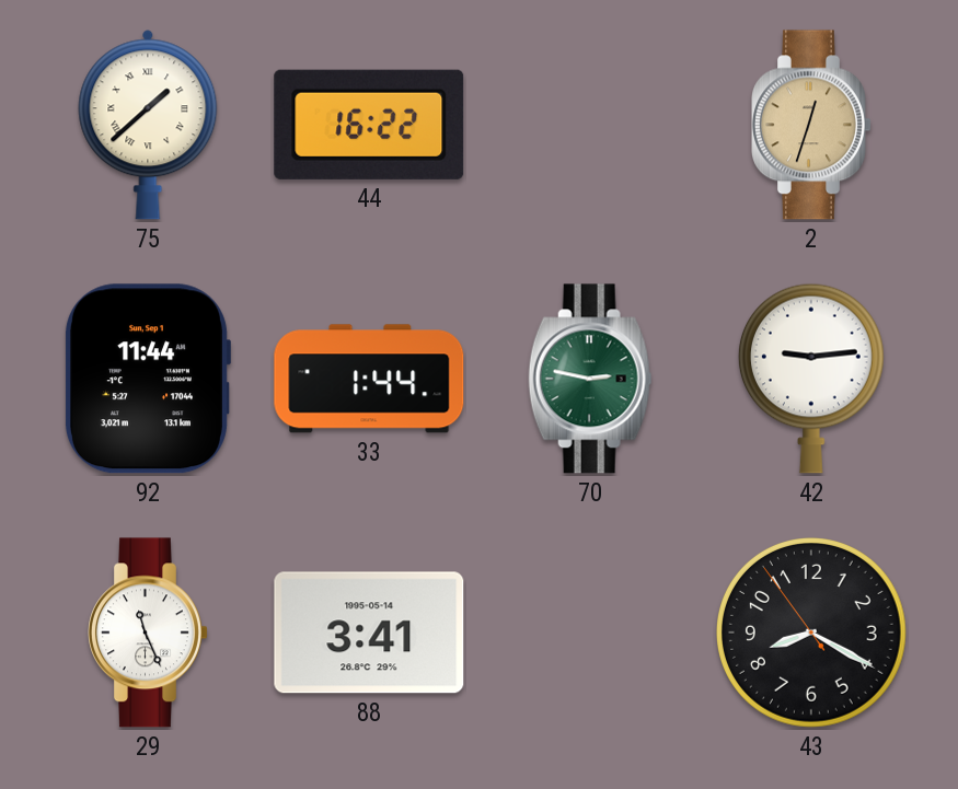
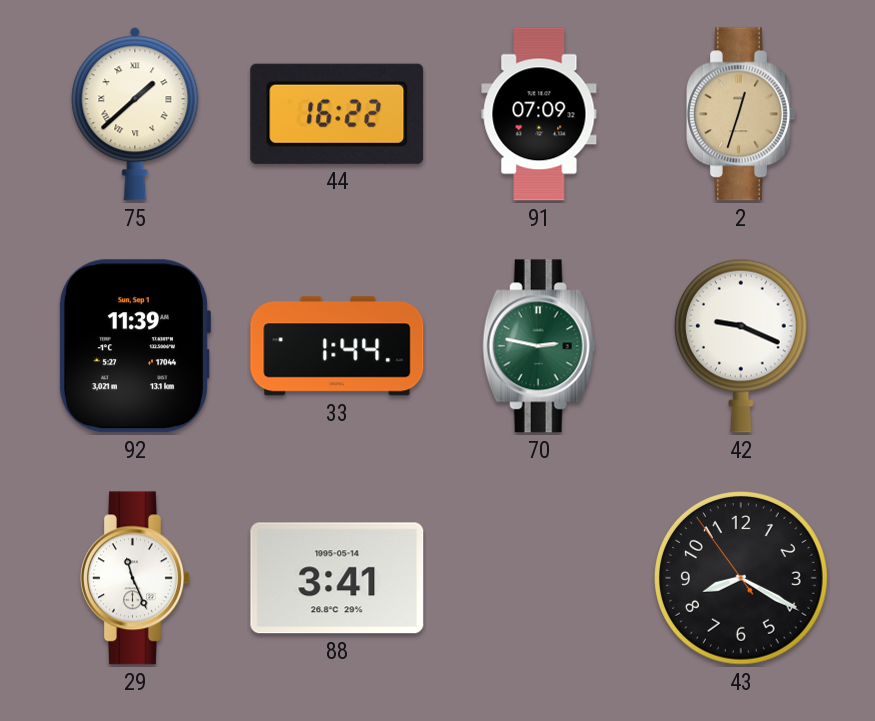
91: none -> 07:09
92: 11:44 -> 11:39
42: 9:14 -> 9:19
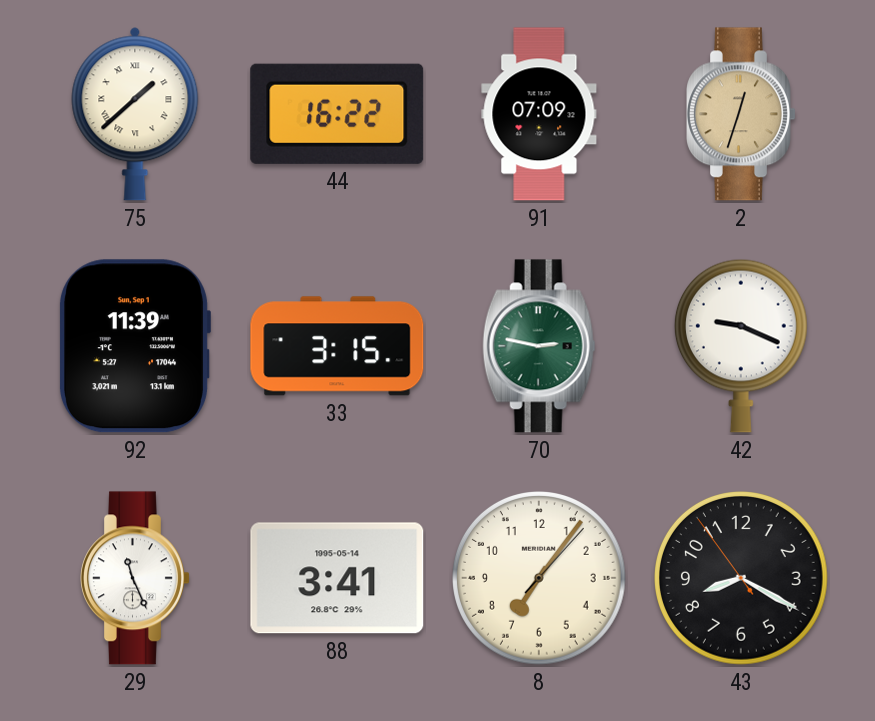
33: 1:44 -> 3:15
8: none -> 7:06
